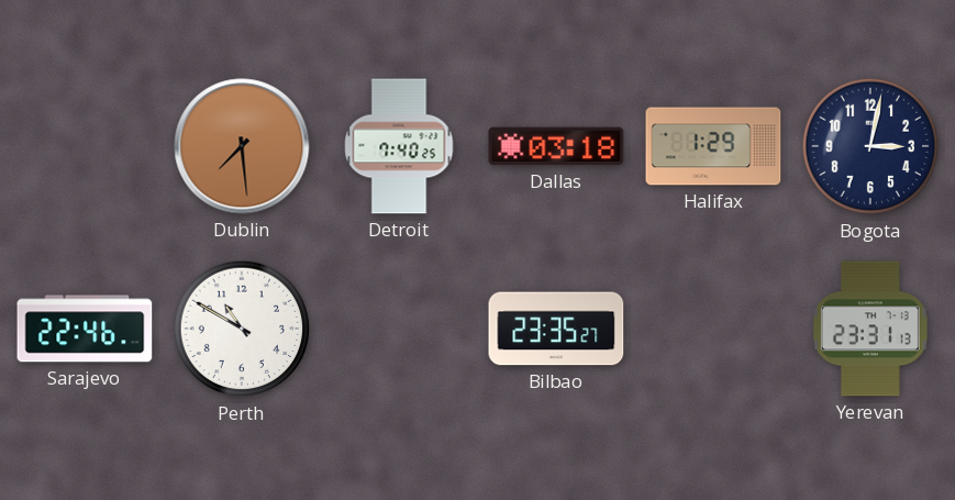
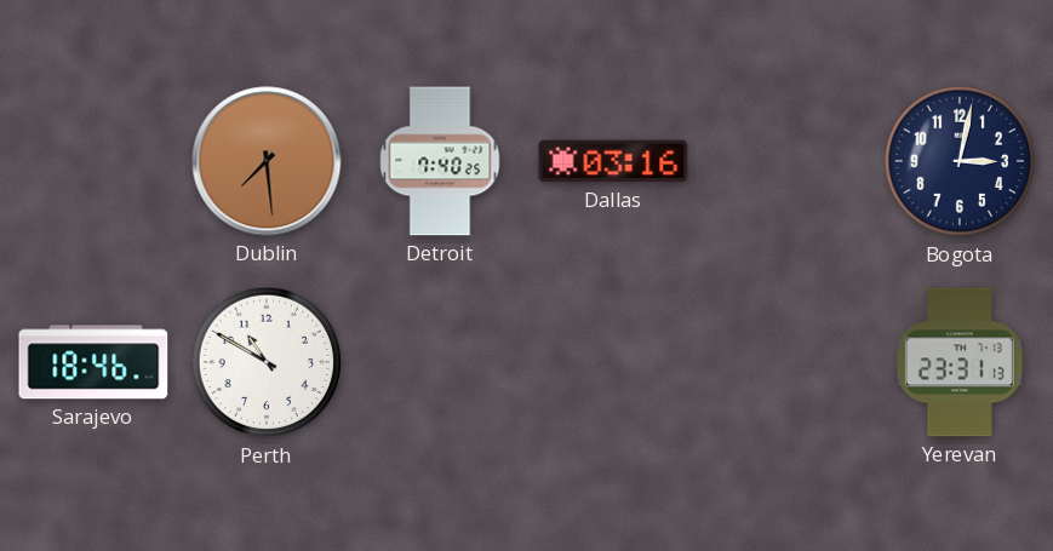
Dallas: 03:18 -> 03:16
Halifax: 1:29 -> none
Sarajevo: 22:46 -> 18:46
Bilbao: 23:35 -> none
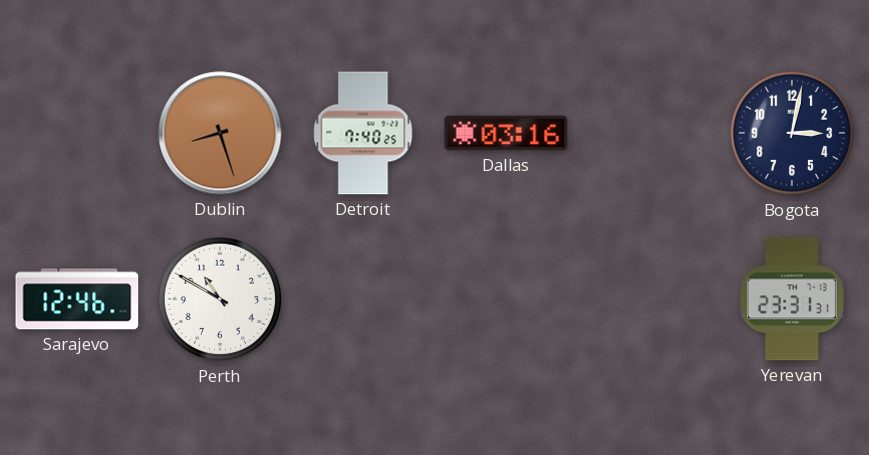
Dublin: 7:29 -> 8:27
Sarajevo: 18:46 -> 12:46
Yerevan: 23:31:13 -> 23:31:31
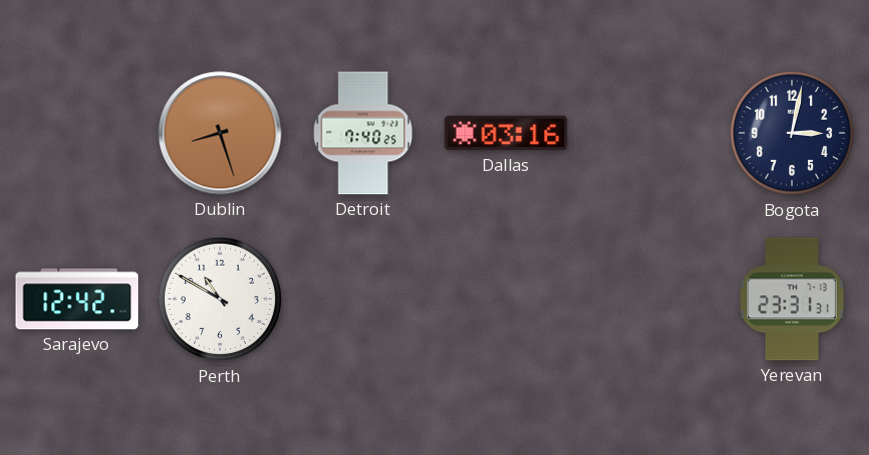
Sarajevo: 12:46 -> 12:42
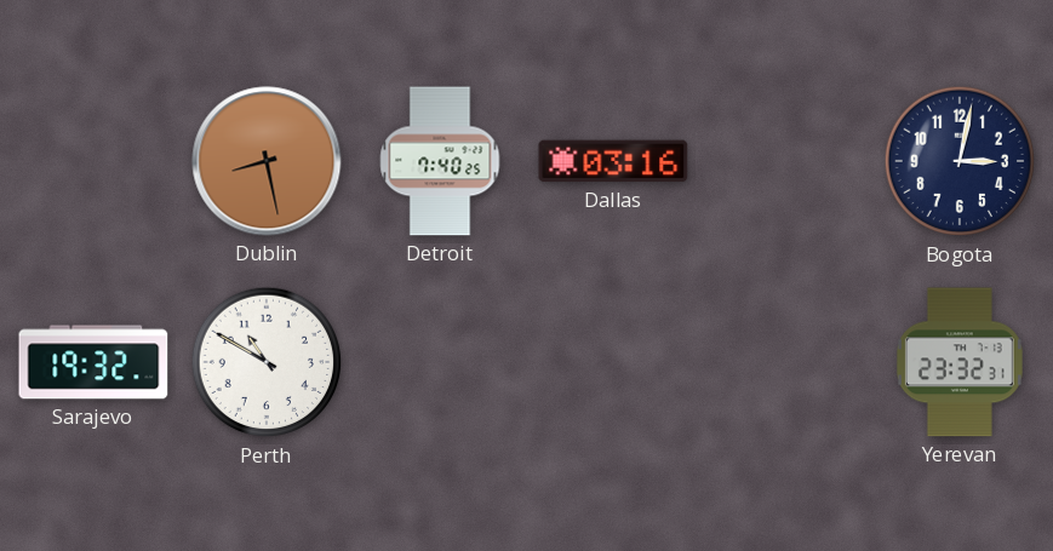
Dublin: 8:27 -> 8:28
Sarajevo: 12:42 -> 19:32
Yerevan: 23:31 -> 23:32
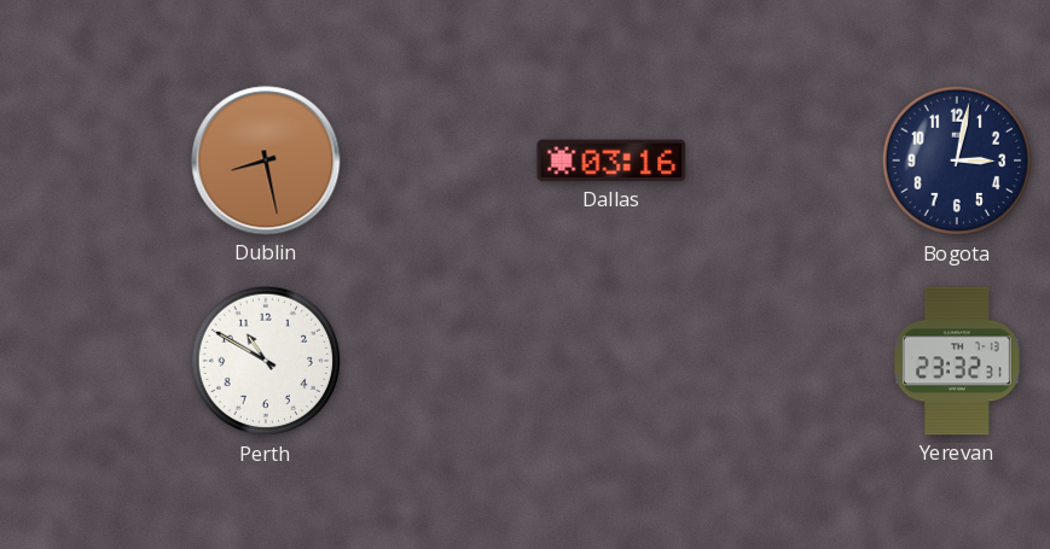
Detroit: 7:40 -> none
Sarajevo: 19:32 -> none
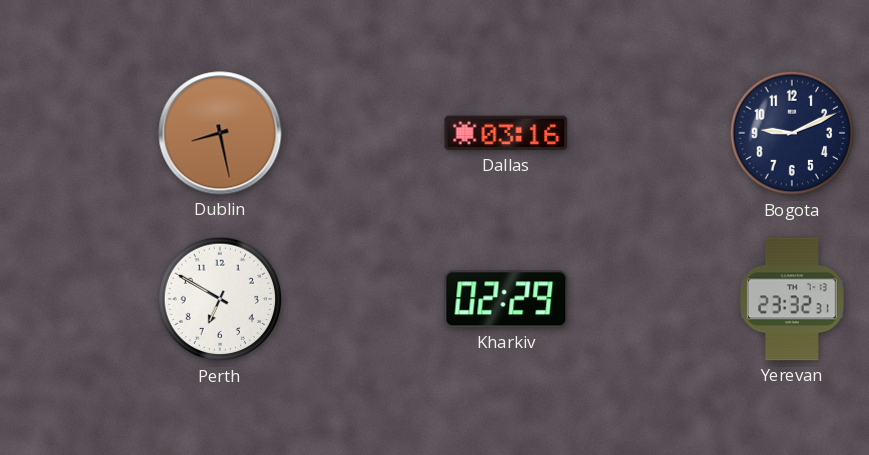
Bogota: 3:02 -> 9:11
Perth: 10:50 -> 6:50
Kharkiv: none -> 02:29
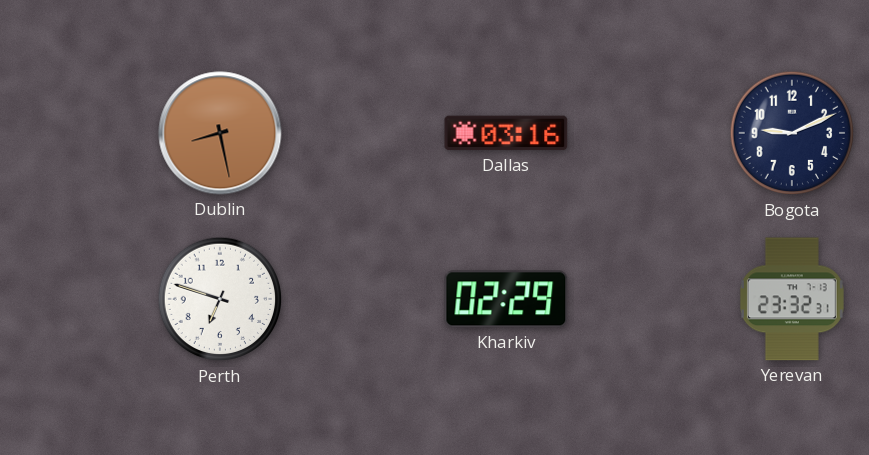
Perth: 6:50 -> 6:48
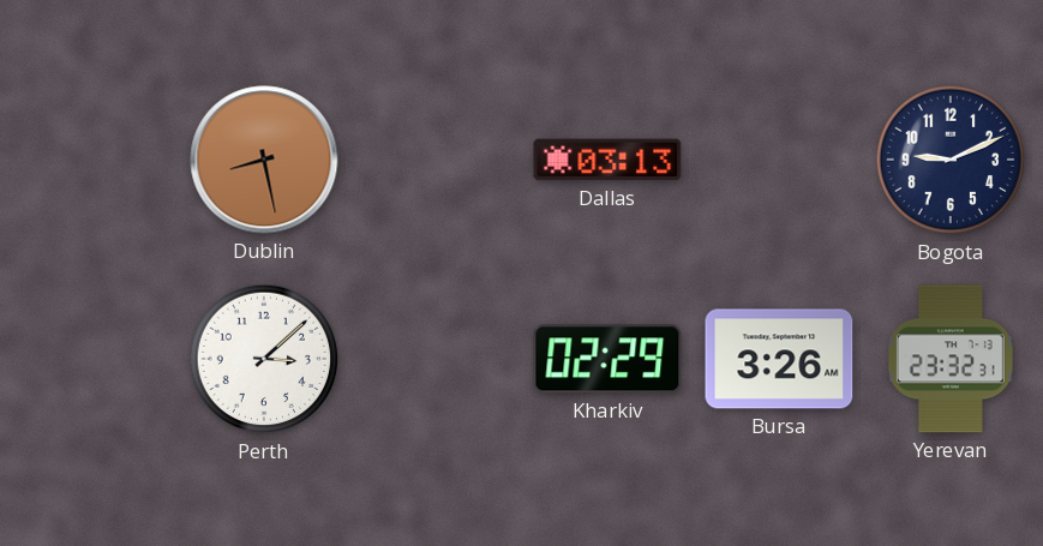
Dallas: 03:16 -> 03:13
Perth: 6:48 -> 3:08
Bursa: none -> 3:26
